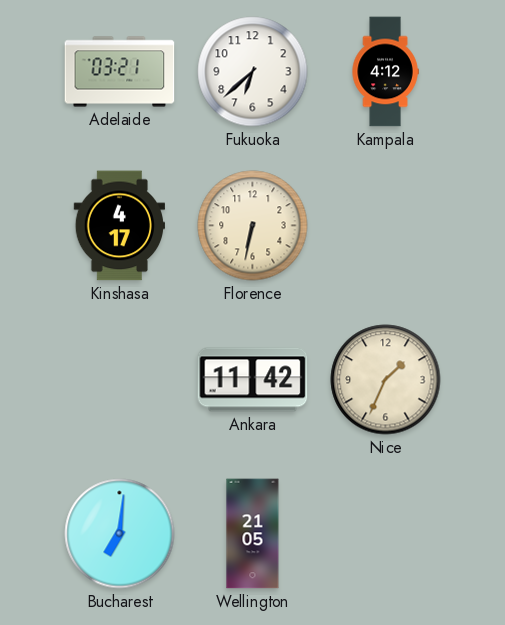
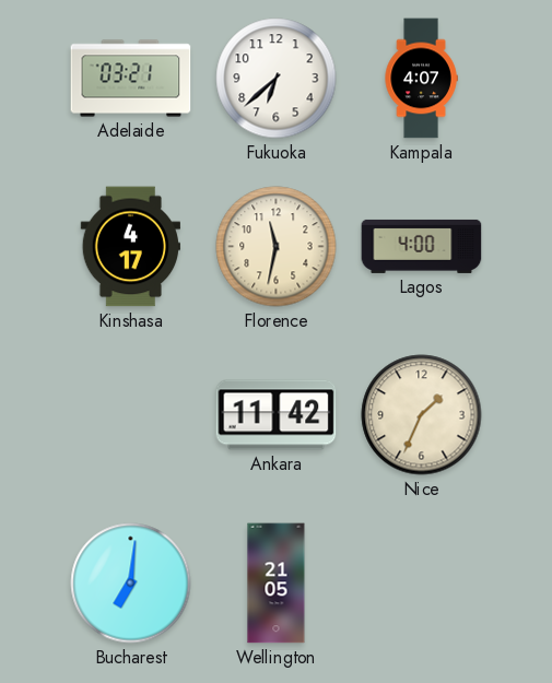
Kampala: 4:12 -> 4:07
Florence: 6:32 -> 11:32
Lagos: none -> 4:00
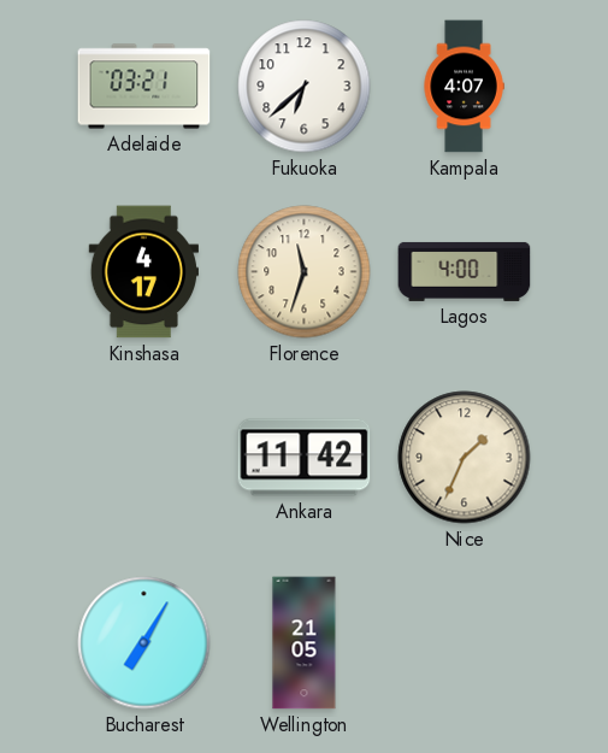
Florence: 11:32 -> 11:33
Bucharest: 7:01 -> 7:05
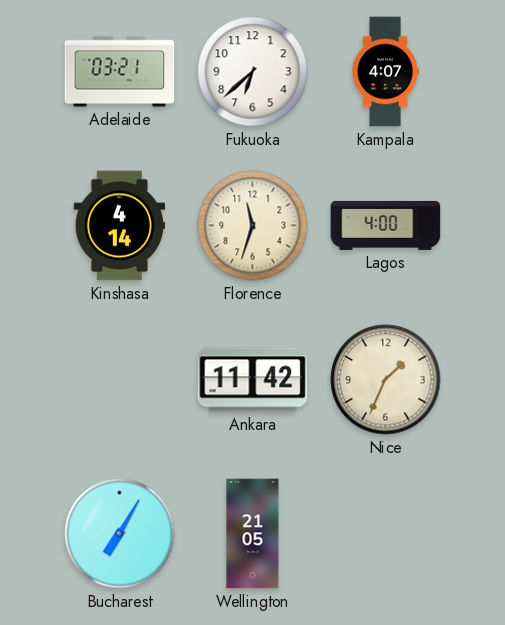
Kinshasa: 4:17 -> 4:14
